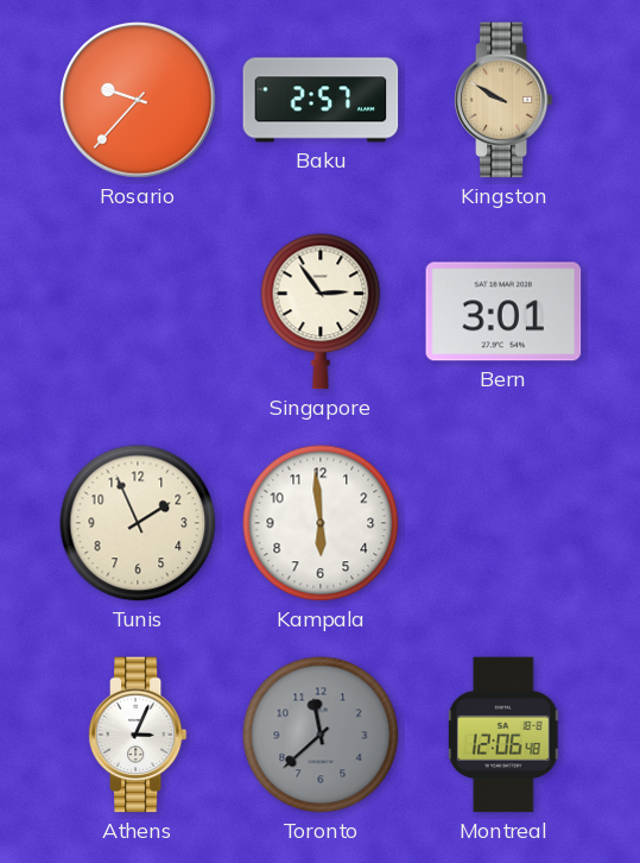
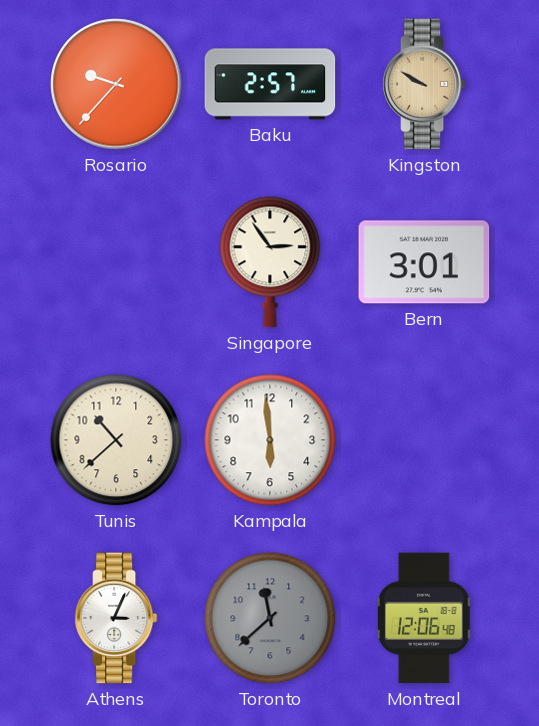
Tunis: 1:56 -> 10:38
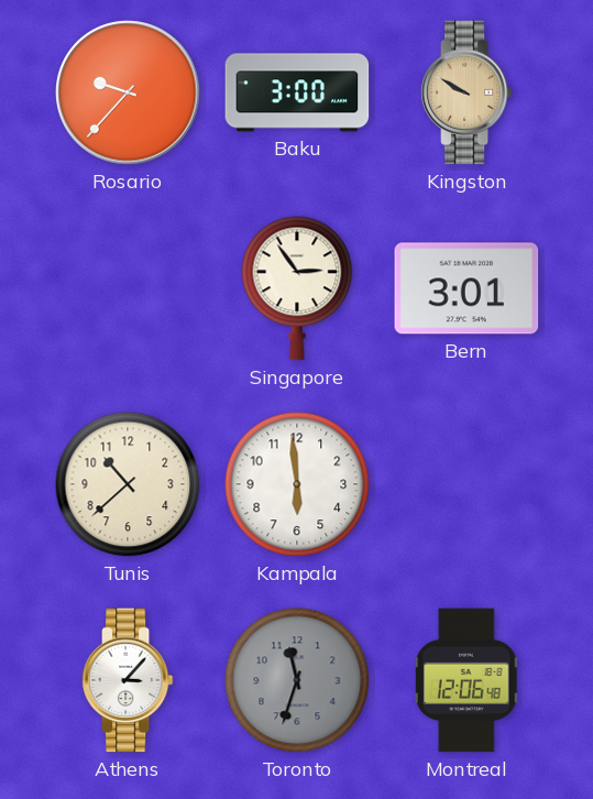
Baku: 2:57 -> 3:00
Athens: 3:04 -> 3:07
Toronto: 11:38 -> 11:33
